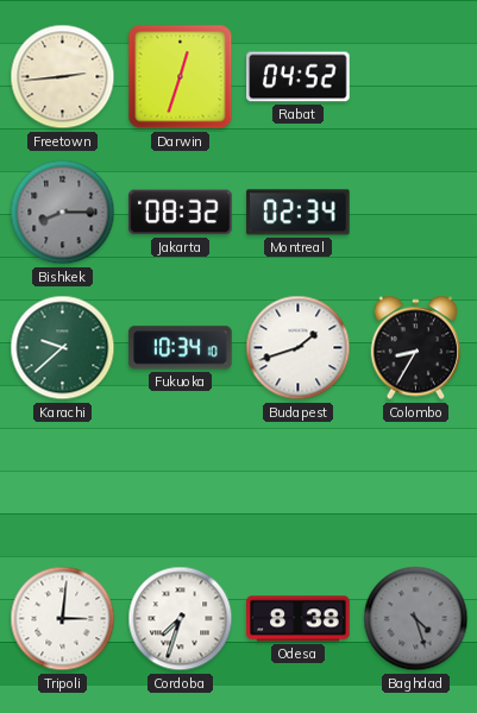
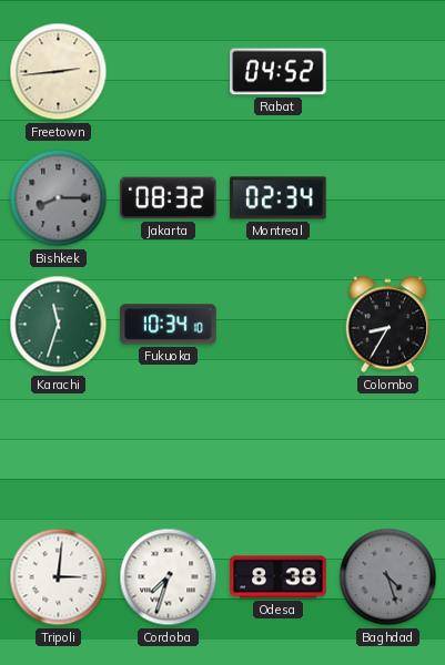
Darwin: 12:33 -> none
Karachi: 9:38 -> 11:33
Budapest: 1:42 -> none
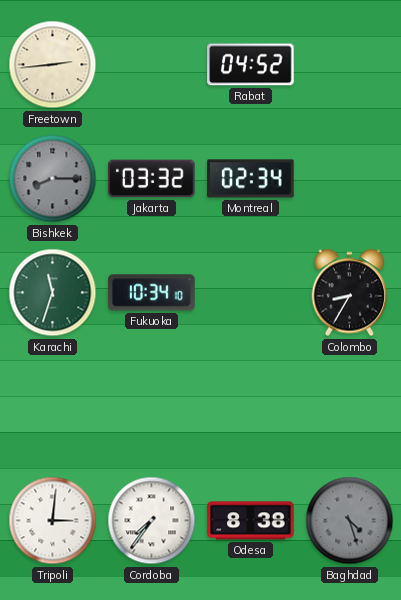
Jakarta: 08:32 -> 03:32
Cordoba: 7:33 -> 7:36
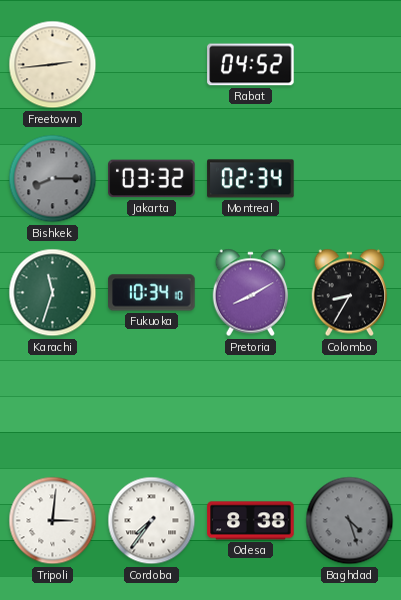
Pretoria: none -> 8:10
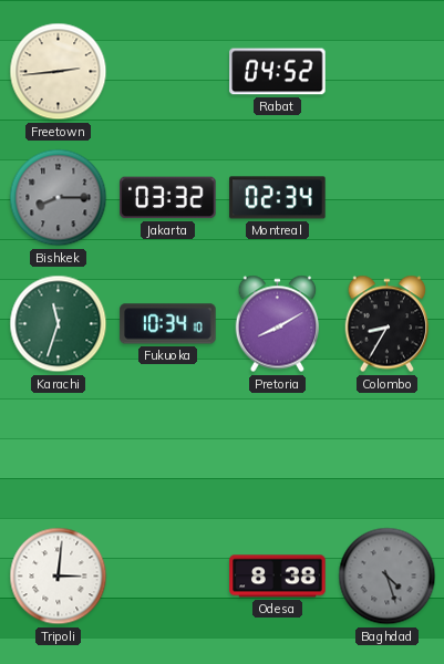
Cordoba: 7:36 -> none
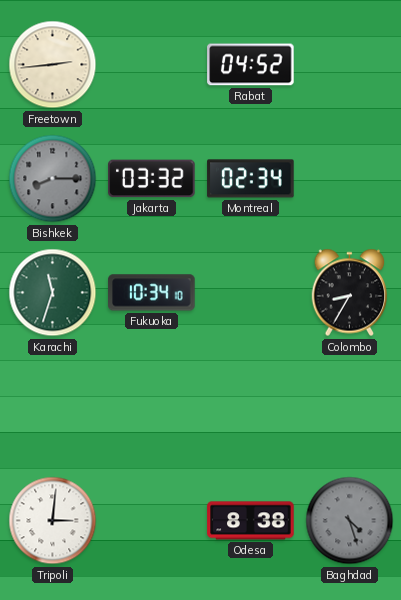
Pretoria: 8:10 -> none
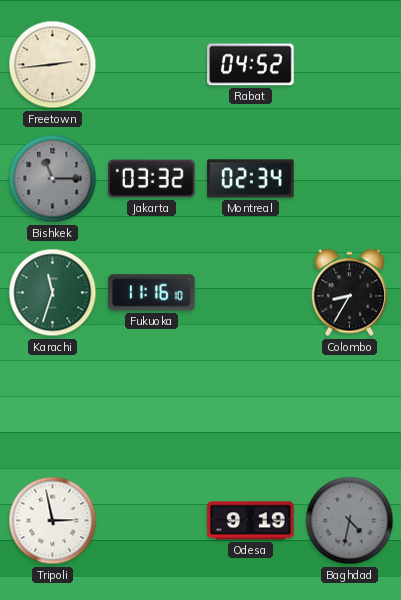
Bishkek: 8:15 -> 11:15
Fukuoka: 10:34 -> 11:16
Tripoli: 3:01 -> 2:58
Odesa: 8:38 -> 9:19
Baghdad: 4:27 -> 4:32
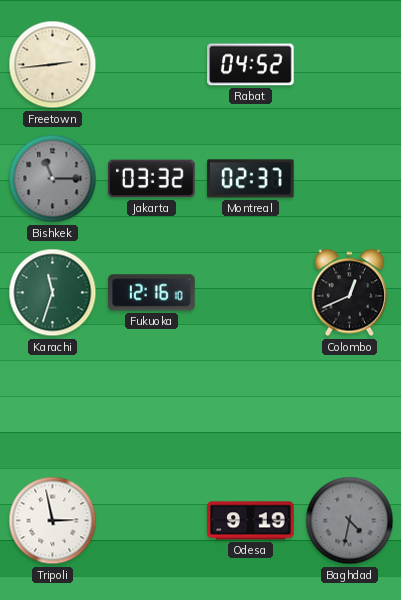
Montreal: 02:34 -> 02:37
Fukuoka: 11:16 -> 12:16
Colombo: 8:35 -> 12:41
